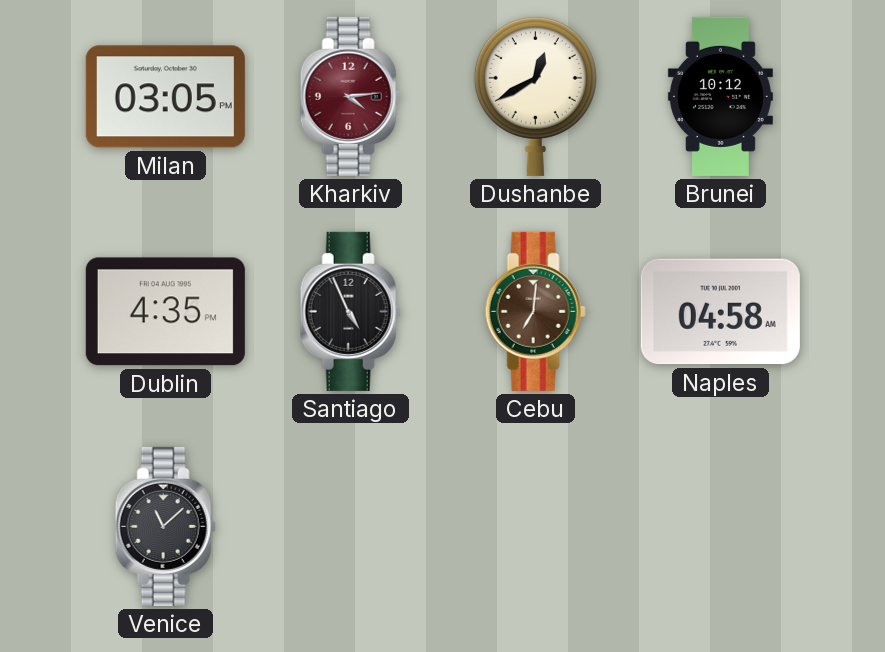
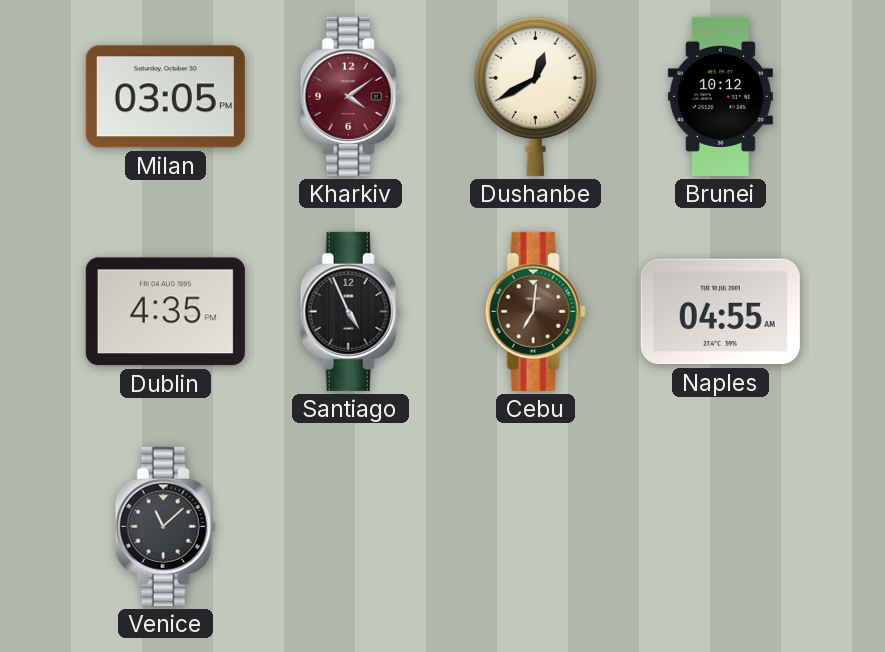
Kharkiv: 4:14 -> 4:09
Naples: 04:58 -> 04:55
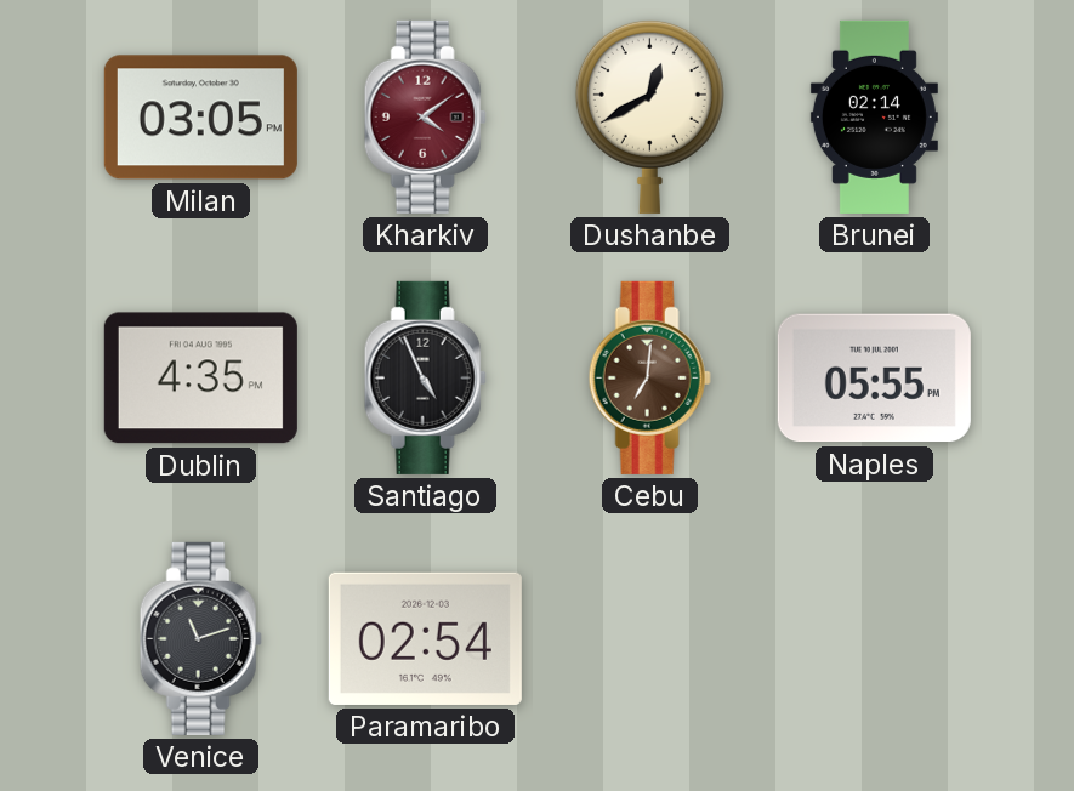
Brunei: 10:12 -> 02:14
Naples: 04:55 -> 05:55
Venice: 11:08 -> 11:12
Paramaribo: none -> 02:54
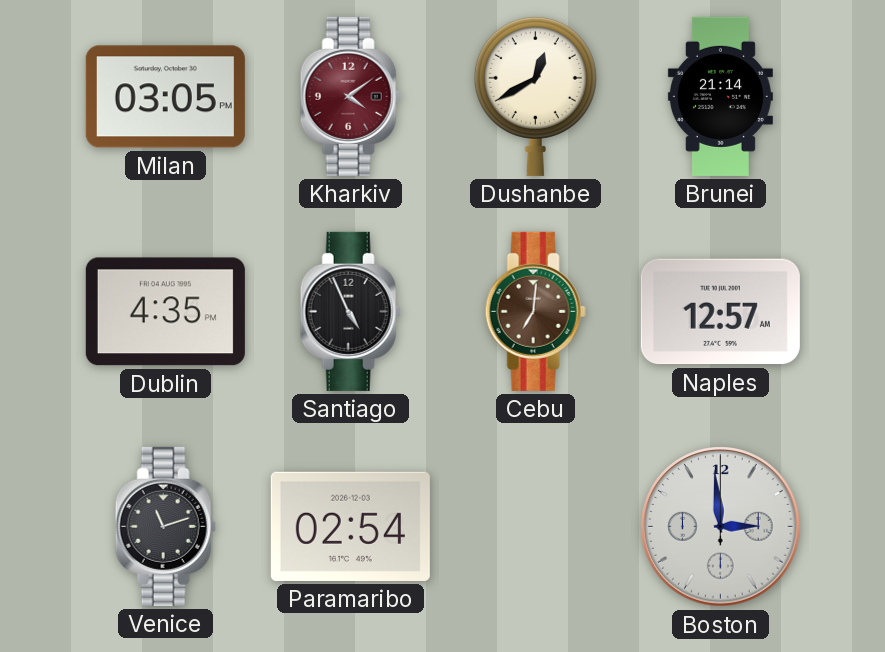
Brunei: 02:14 -> 21:14
Naples: 05:55 -> 12:57
Boston: none -> 2:59
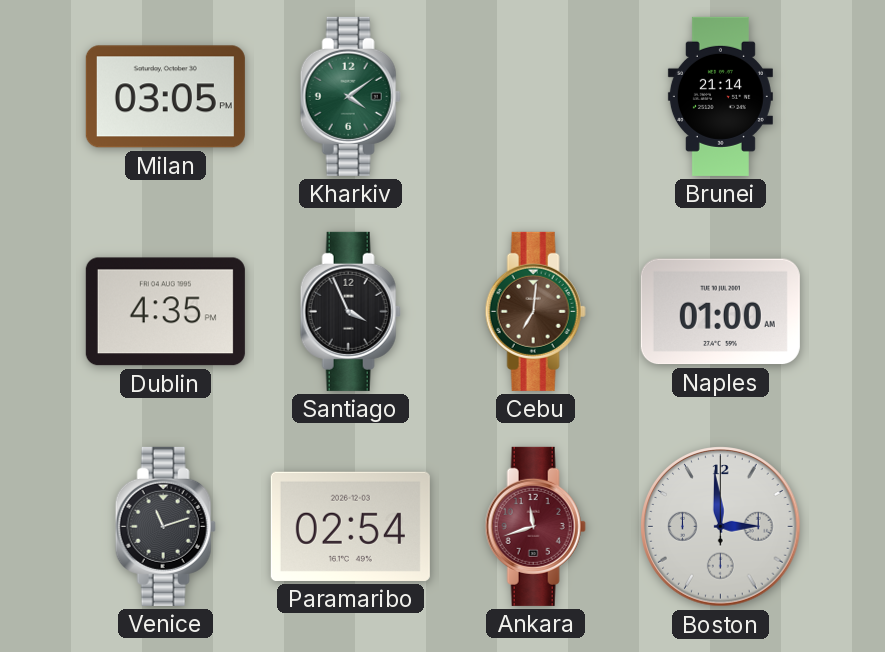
Kharkiv dial: burgundy -> green
Dushanbe: 12:40 -> none
Santiago: 4:56 -> 3:56
Naples: 12:57 -> 01:00
Ankara: none -> 11:42
